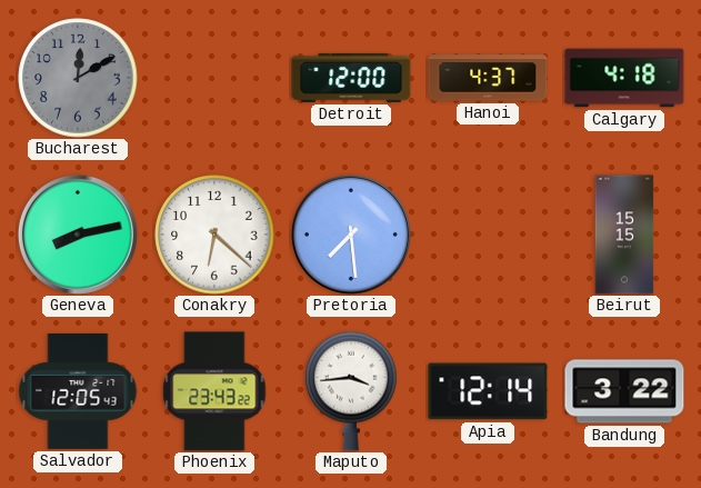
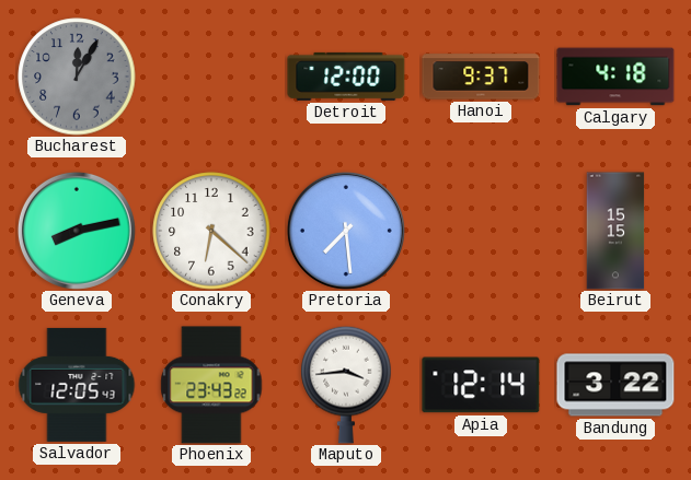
Bucharest: 12:10 -> 12:05
Hanoi: 4:37 -> 9:37
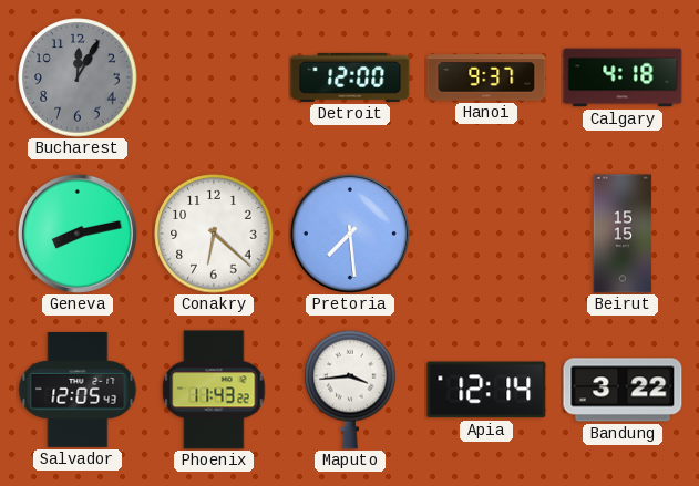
Phoenix: 23:43 -> 11:43
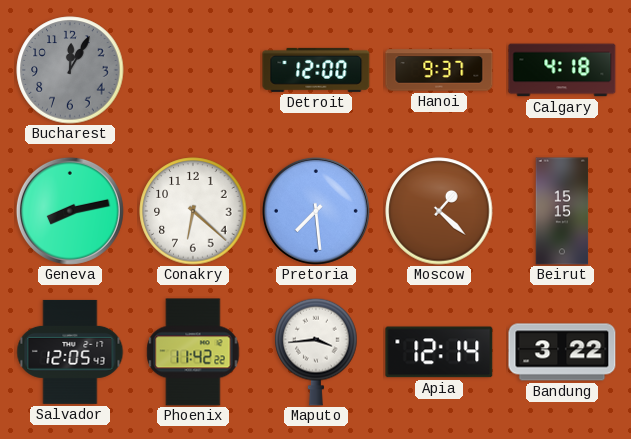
Moscow: none -> 1:22
Phoenix: 11:43 -> 11:42
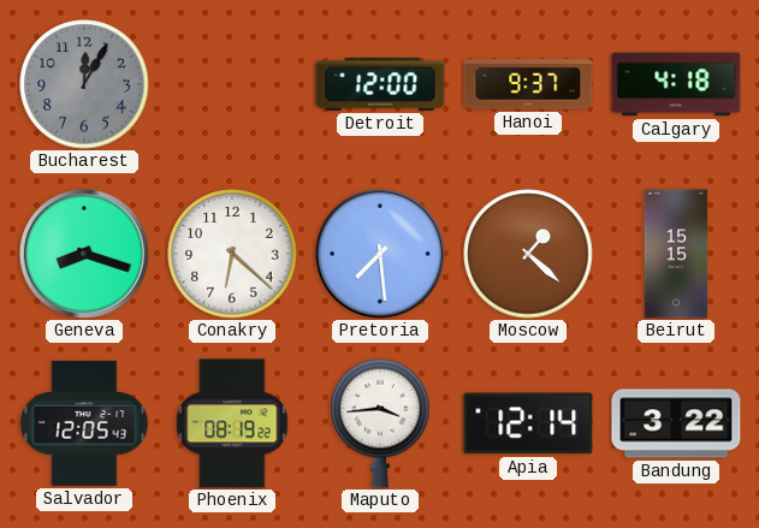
Geneva: 8:13 -> 8:18
Phoenix: 11:42 -> 08:19
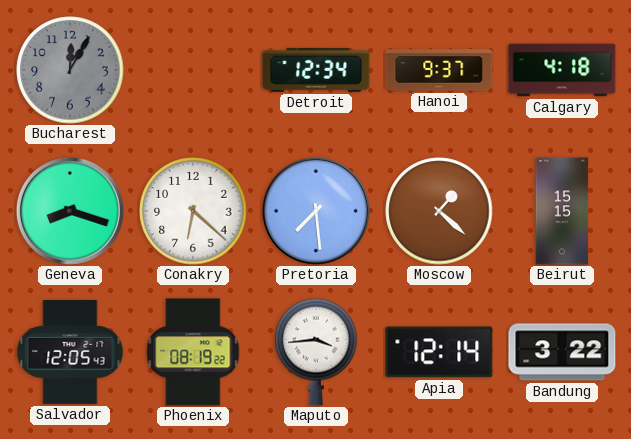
Detroit: 12:00 -> 12:34
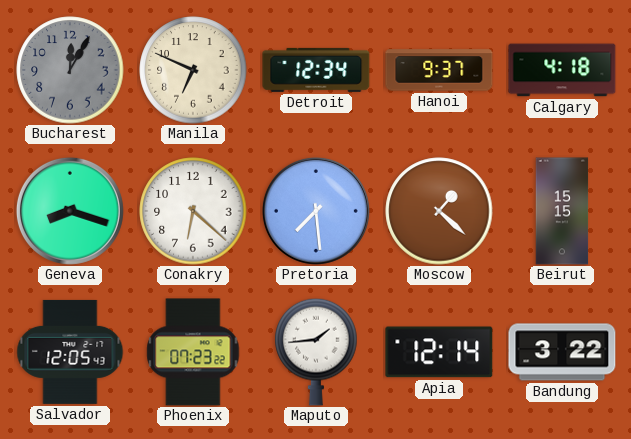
Manila: none -> 6:49
Phoenix: 08:19 -> 07:23
Maputo: 3:44 -> 1:44
